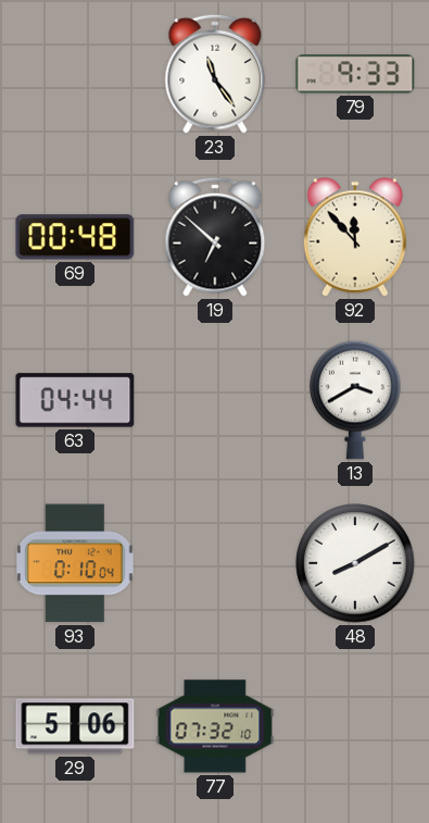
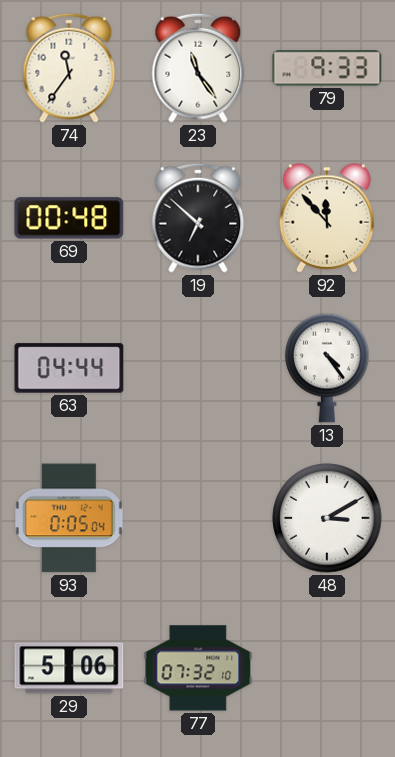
74: none -> 11:36
13: 3:40 -> 4:24
93: 0:10 -> 0:05
48: 8:10 -> 3:10
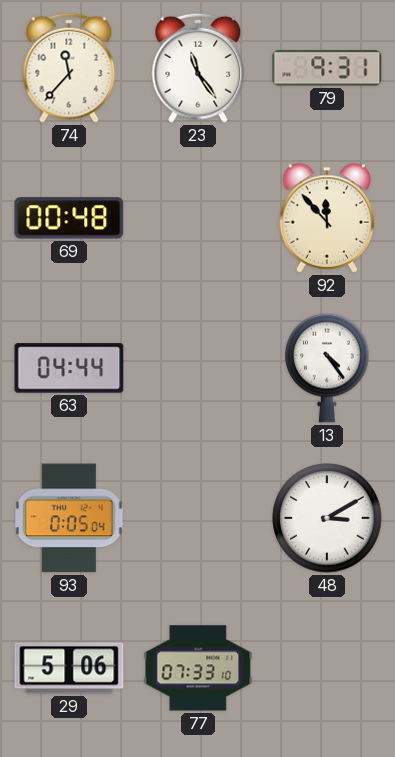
74: 11:36 -> 11:37
79: 9:33 -> 9:31
19: 6:52 -> none
77: 07:32 -> 07:33
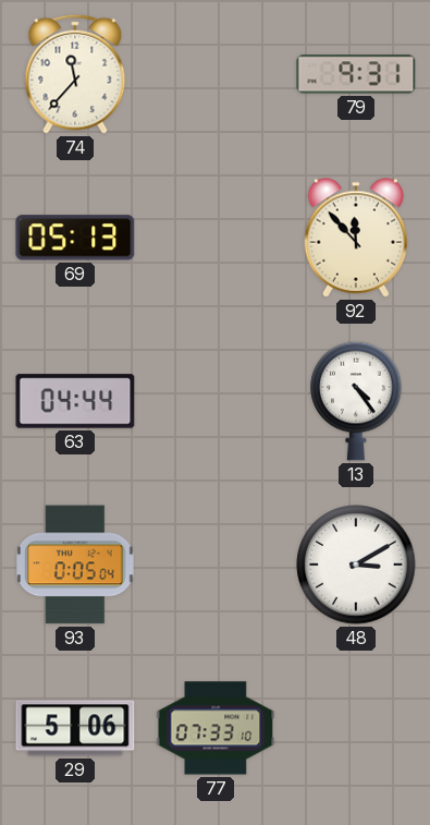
23: 11:24 -> none
69: 00:48 -> 05:13
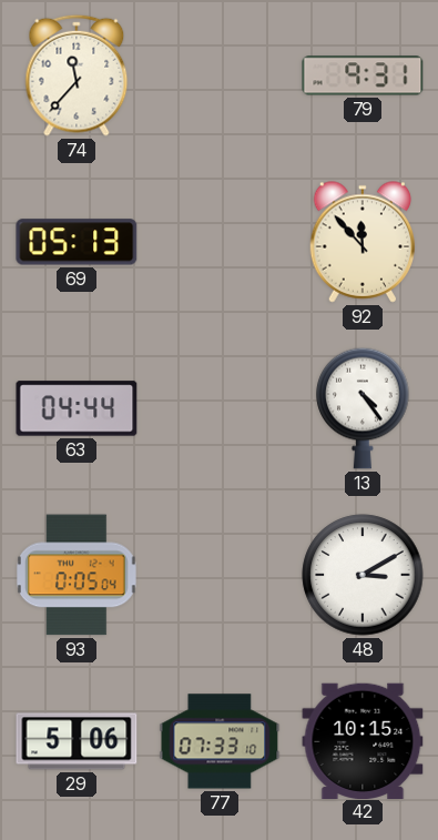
42: none -> 10:15
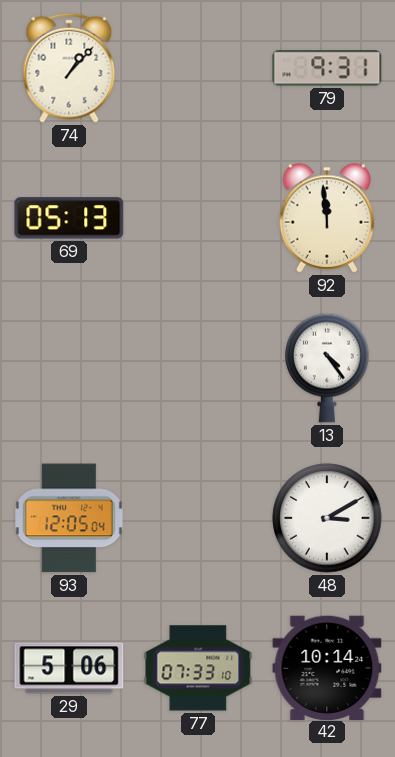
74: 11:37 -> 1:07
92: 11:53 -> 11:59
63: 04:44 -> none
93: 0:05 -> 12:05
42: 10:15 -> 10:14
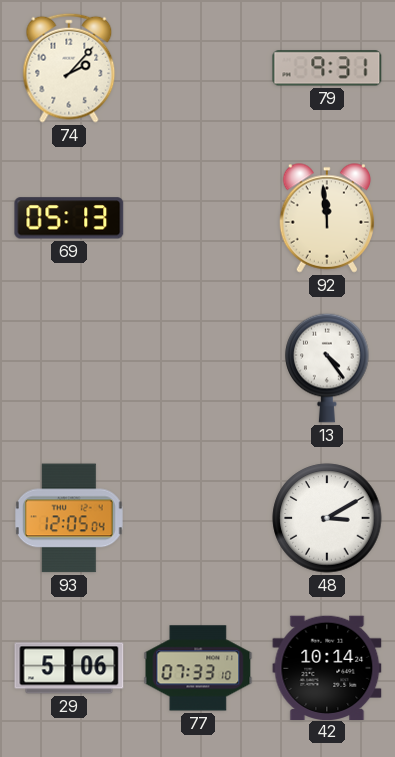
74: 1:07 -> 2:07
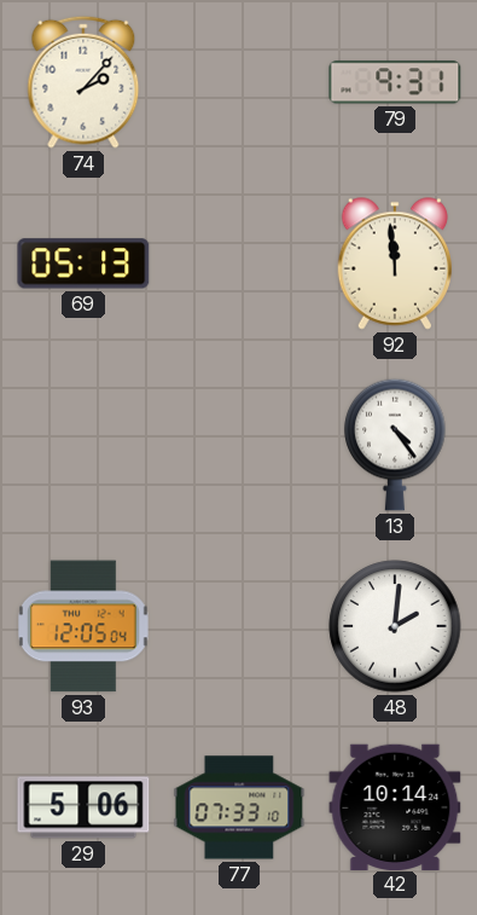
48: 3:10 -> 2:01
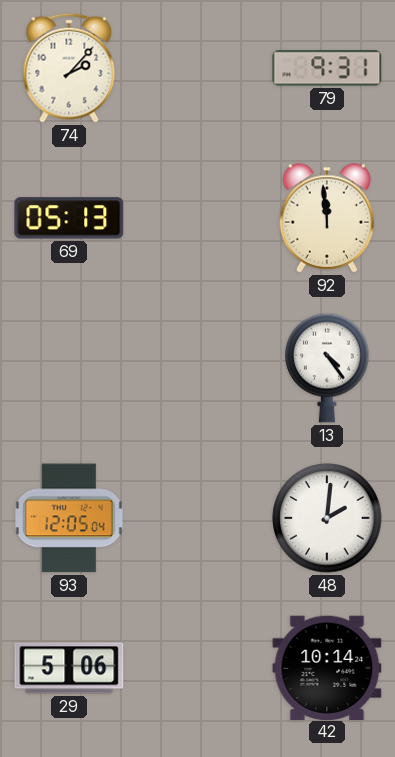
77: 07:33 -> none
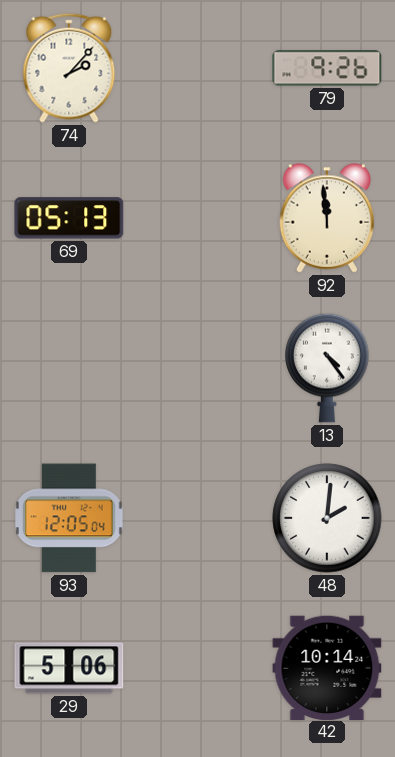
79: 9:31 -> 9:26
